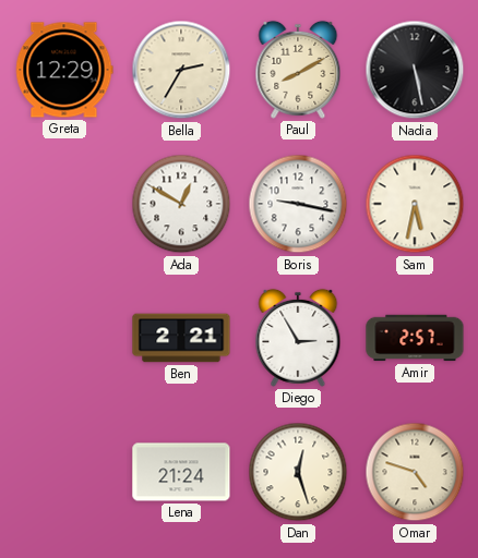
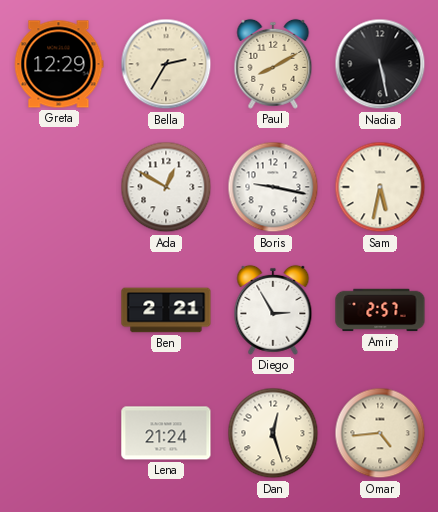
Omar: 4:48 -> 4:44
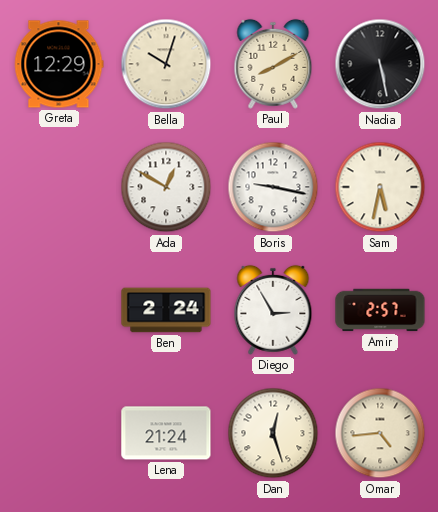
Bella: 2:35 -> 10:03
Ben: 2:21 -> 2:24
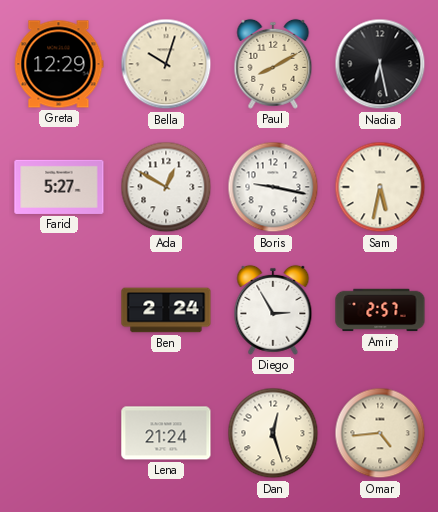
Nadia: 5:28 -> 6:28
Farid: none -> 5:27
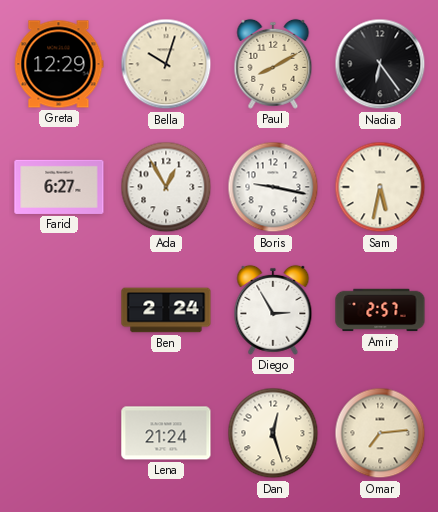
Nadia: 6:28 -> 6:24
Farid: 5:27 -> 6:27
Ada: 12:50 -> 12:55
Omar: 4:44 -> 7:14
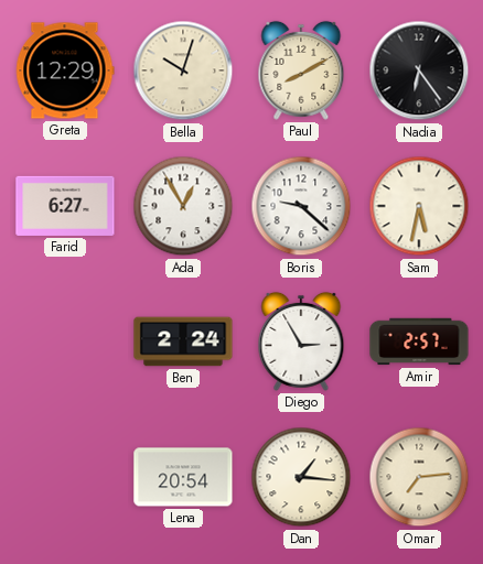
Boris: 9:17 -> 9:22
Lena: 21:24 -> 20:54
Dan: 12:27 -> 1:16
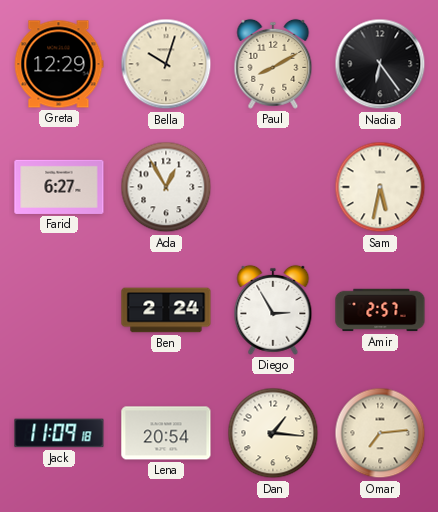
Boris: 9:22 -> none
Jack: none -> 11:09
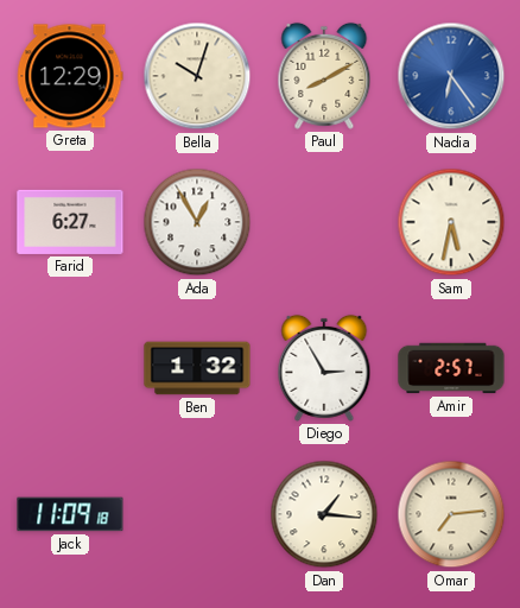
Nadia dial: black -> blue
Ben: 2:24 -> 1:32
Lena: 20:54 -> none
